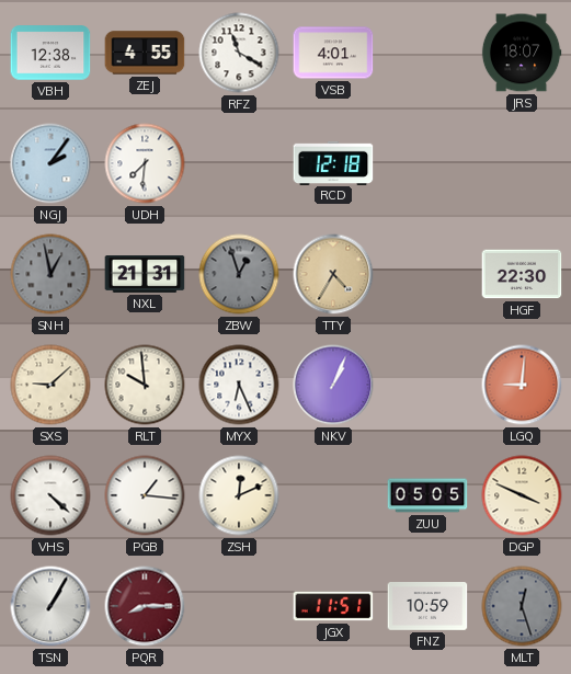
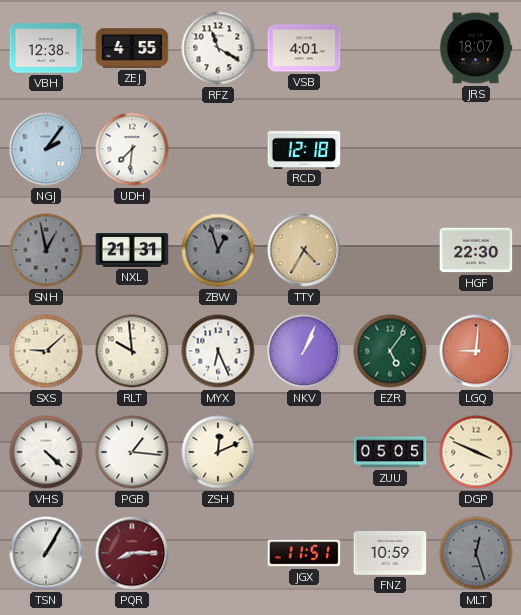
EZR: none -> 5:06
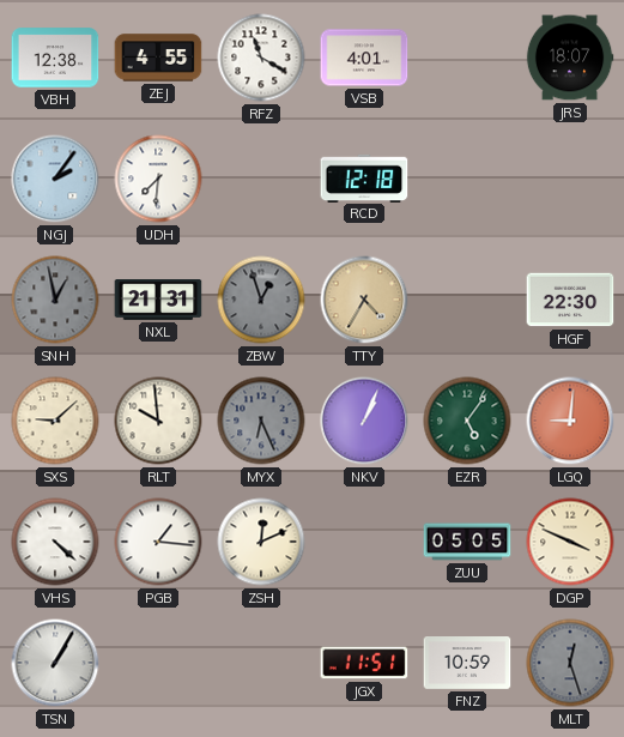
MYX dial: white -> grey
PQR: 8:15 -> none
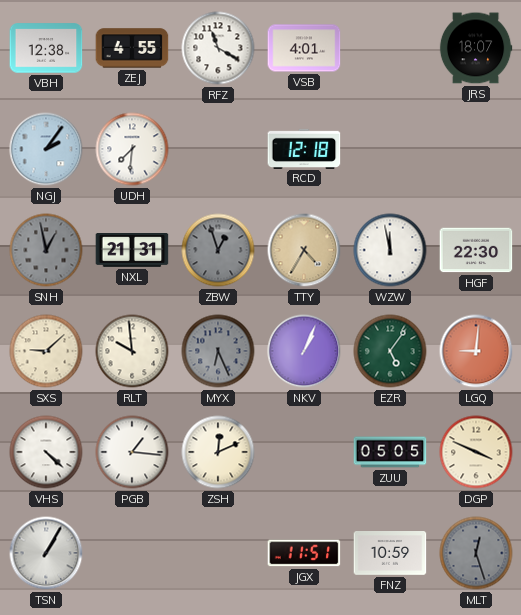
WZW: none -> 11:58
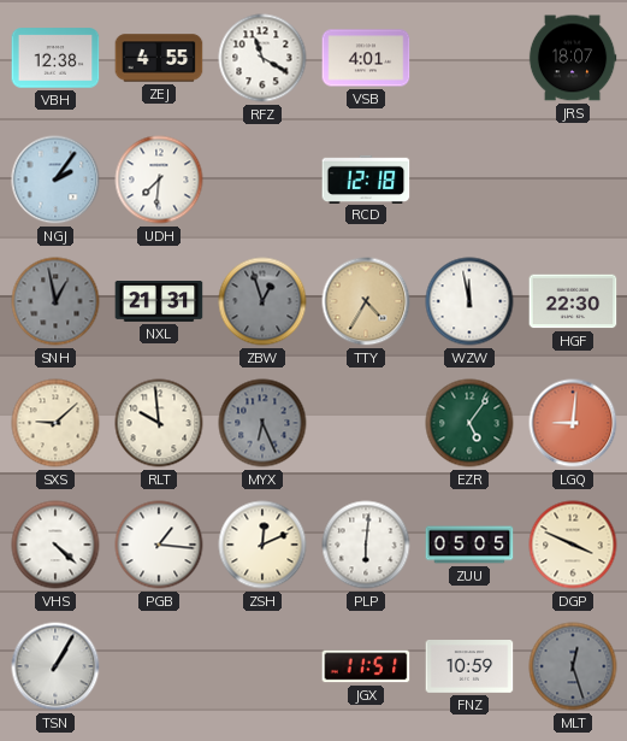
NKV: 1:04 -> none
PLP: none -> 6:01
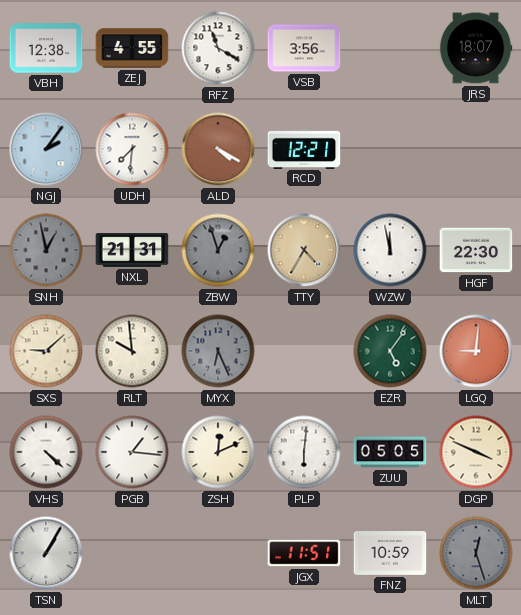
VSB: 4:01 -> 3:56
ALD: none -> 4:20
RCD: 12:18 -> 12:21
